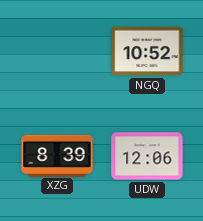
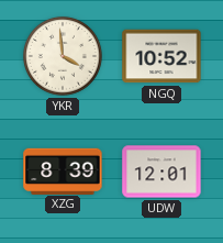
YKR: none -> 3:59
UDW: 12:06 -> 12:01
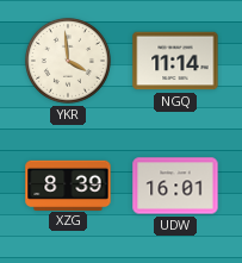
NGQ: 10:52 -> 11:14
UDW: 12:01 -> 16:01
